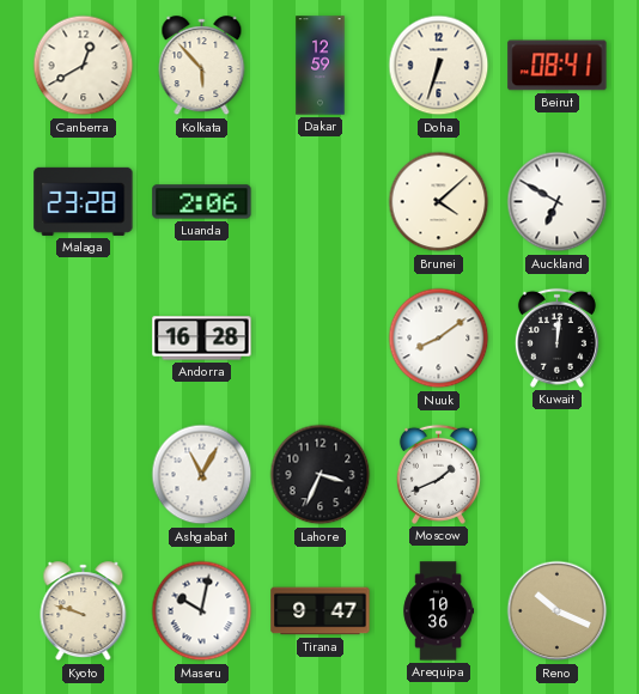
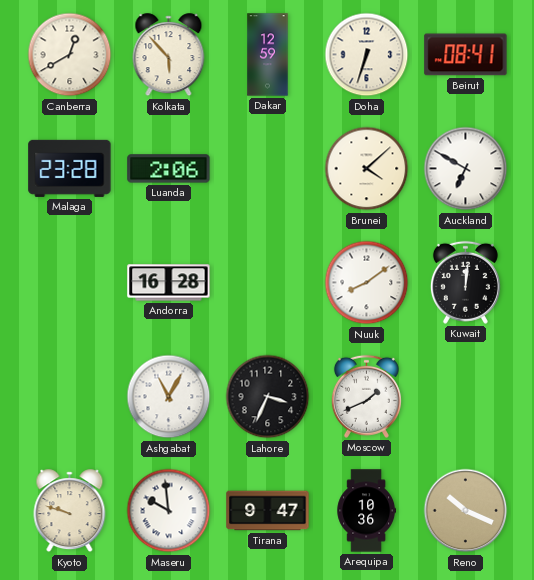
Maseru: 10:02 -> 9:59
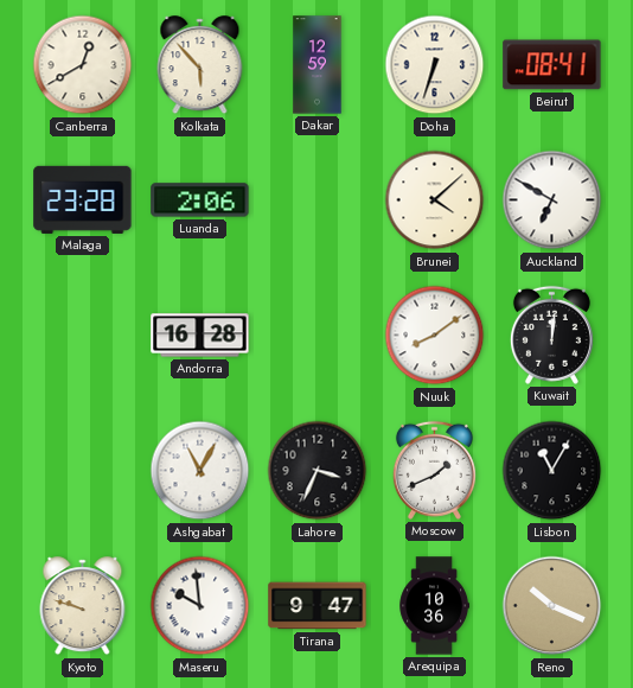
Lisbon: none -> 11:05
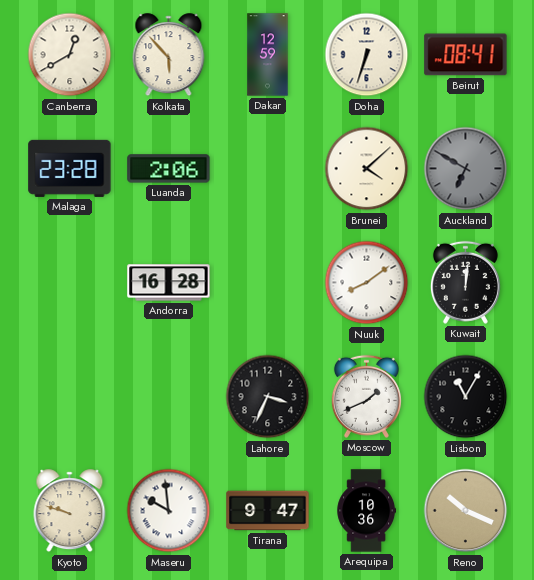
Auckland dial: white -> grey
Ashgabat: 11:05 -> none
